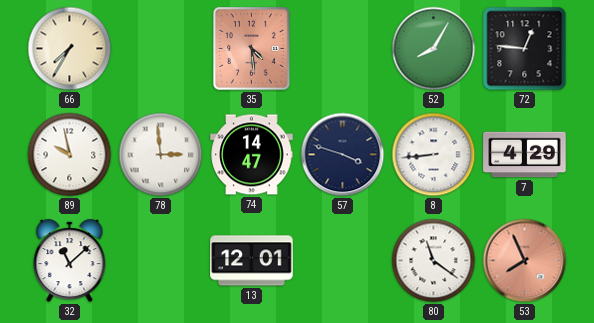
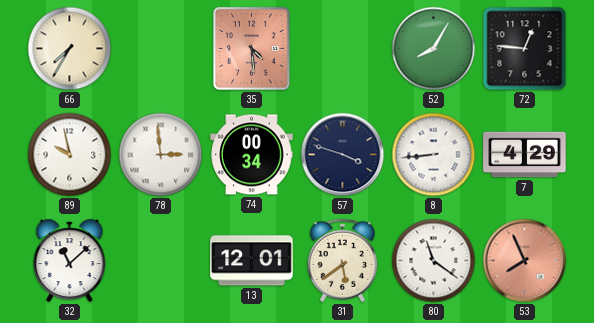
74: 14:47 -> 00:34
31: none -> 5:39
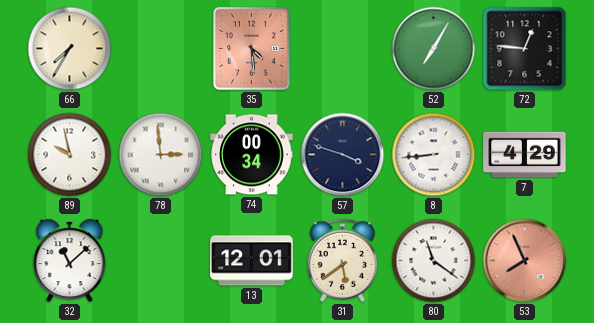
52: 8:05 -> 7:05
